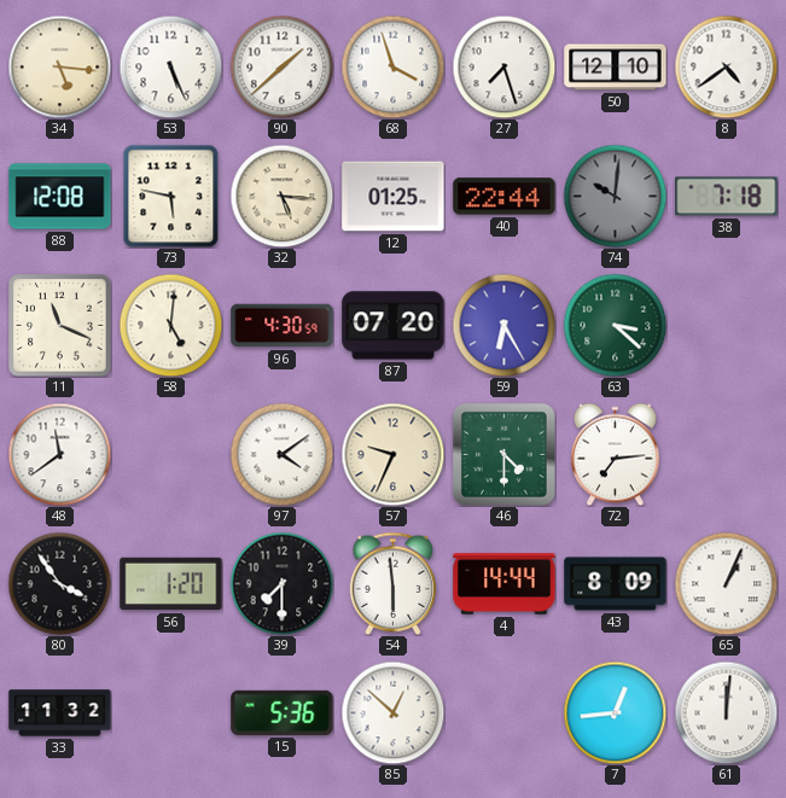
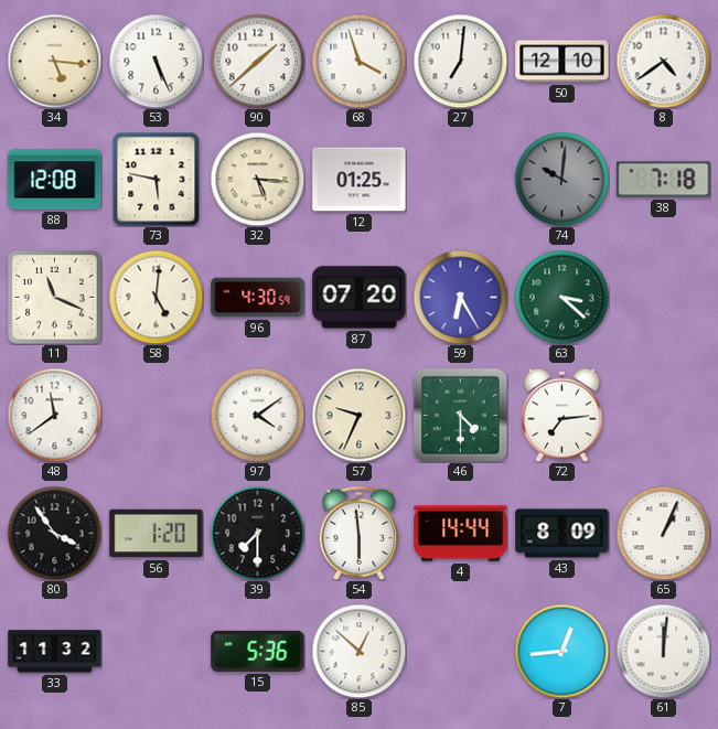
27: 7:27 -> 7:01
40: 22:44 -> none
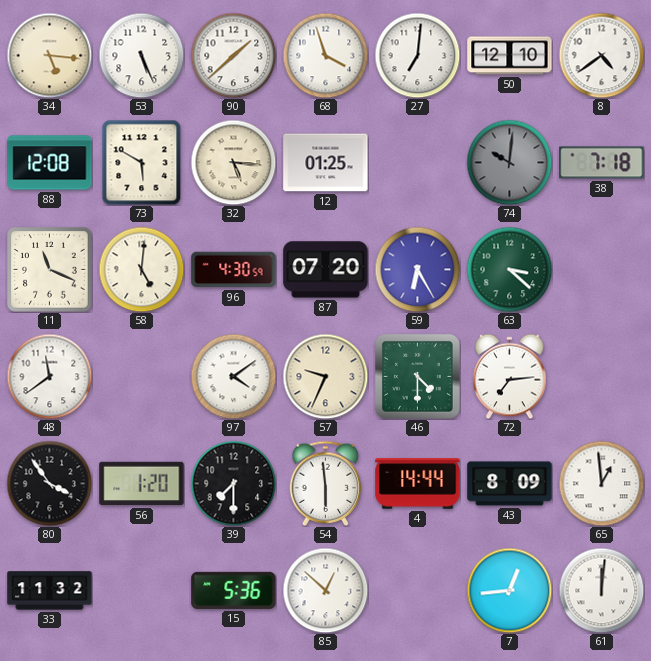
73: 5:47 -> 5:50
65: 1:04 -> 12:59
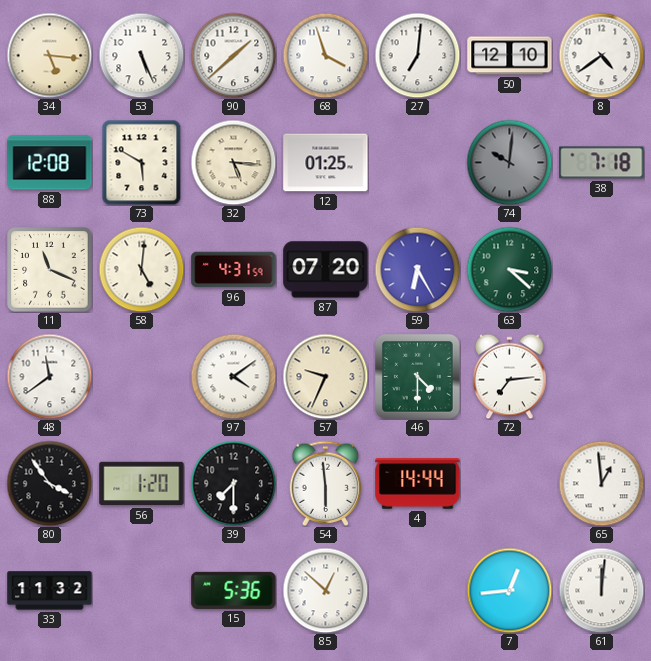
96: 4:30 -> 4:31
43: 8:09 -> none
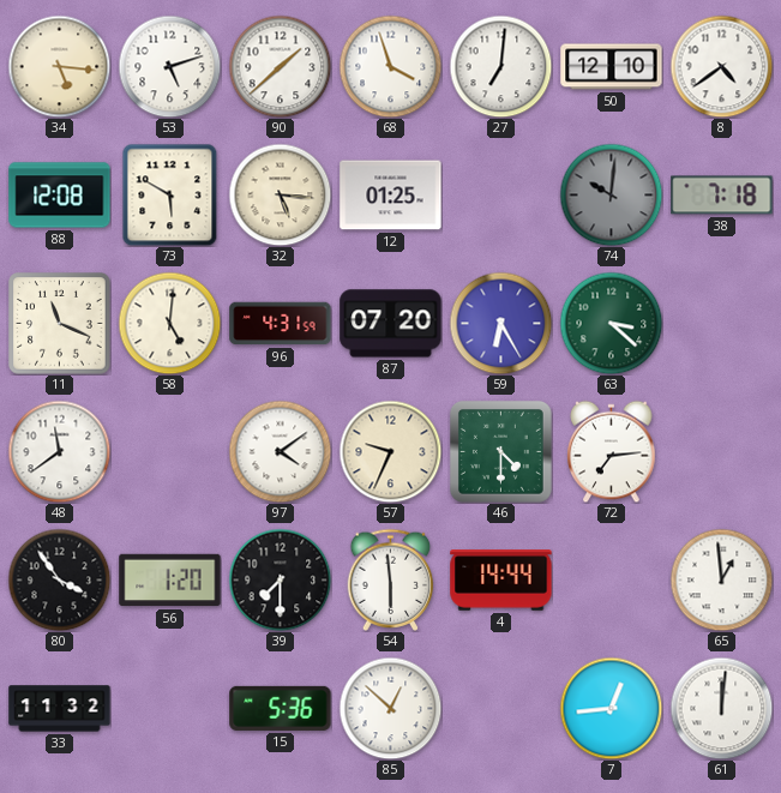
53: 5:26 -> 5:12
